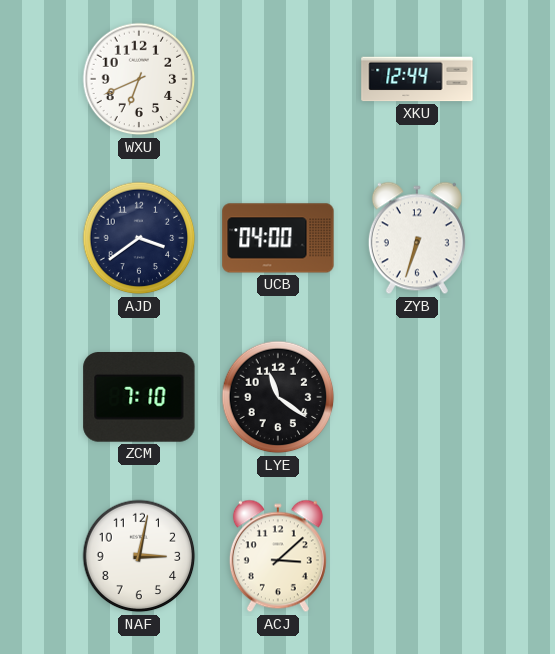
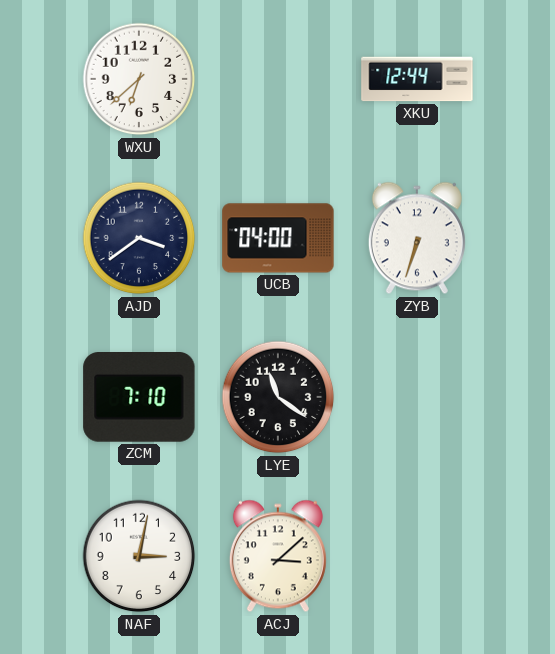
WXU: 6:41 -> 6:38
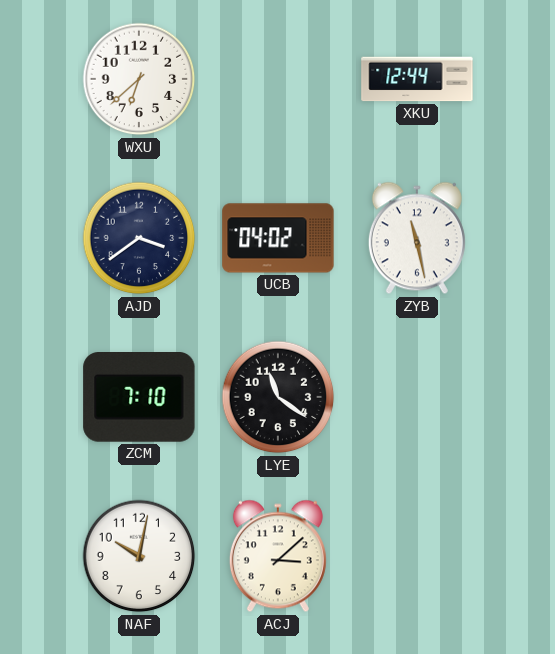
UCB: 04:00 -> 04:02
ZYB: 6:33 -> 11:28
NAF: 3:02 -> 10:02
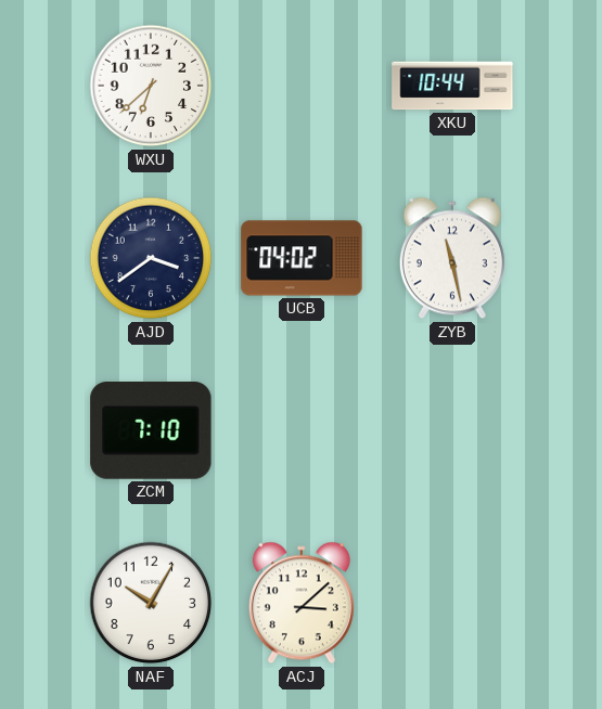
XKU: 12:44 -> 10:44
LYE: 11:21 -> none
NAF: 10:02 -> 10:05
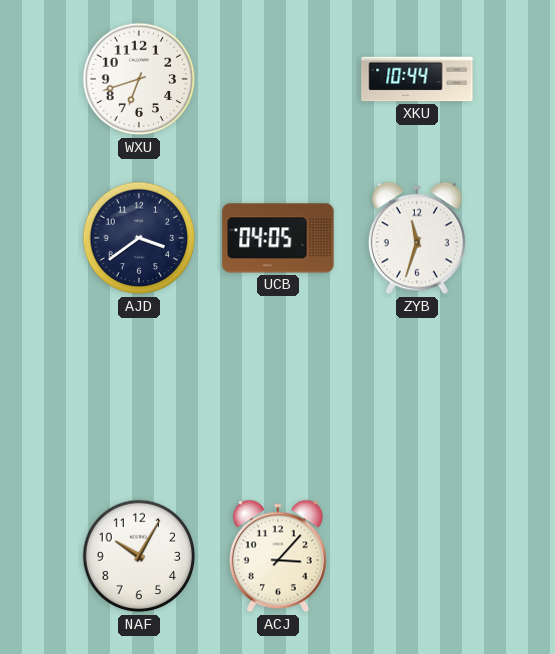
WXU: 6:38 -> 6:42
UCB: 04:02 -> 04:05
ZYB: 11:28 -> 11:33
ZCM: 7:10 -> none
ACJ: 3:08 -> 3:07
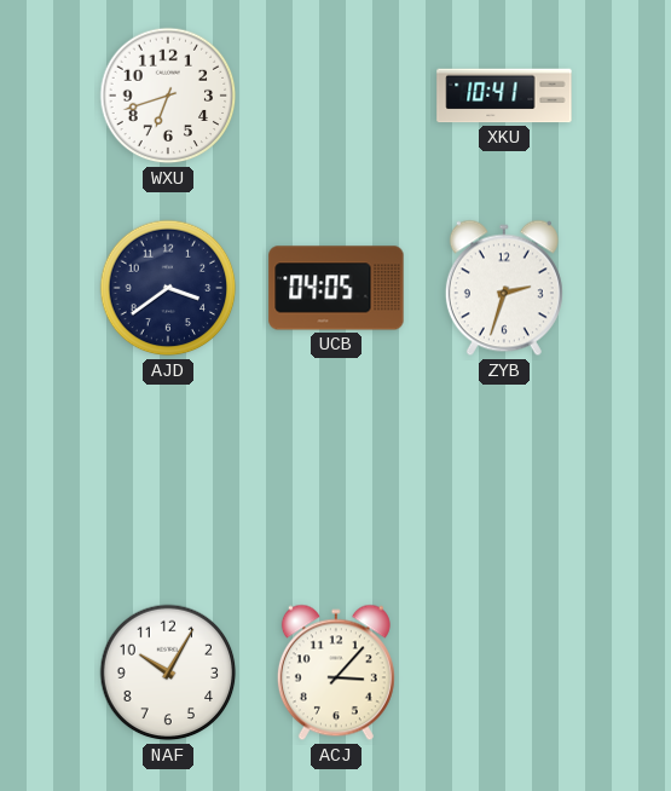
XKU: 10:44 -> 10:41
ZYB: 11:33 -> 2:33
